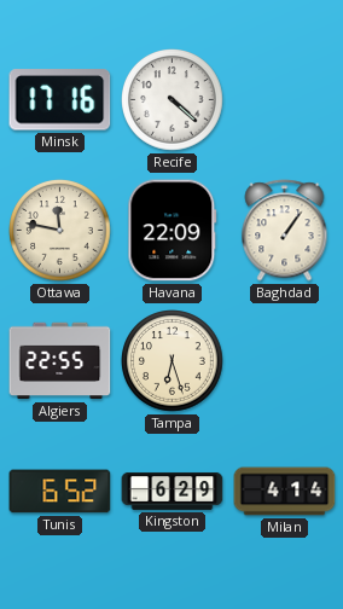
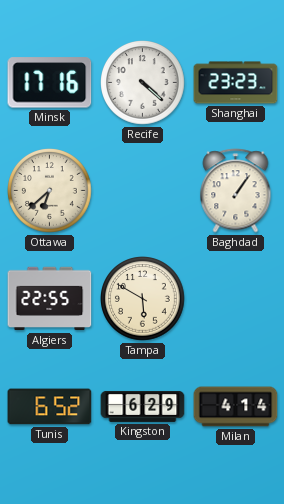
Shanghai: none -> 23:23
Ottawa: 11:47 -> 6:38
Havana: 22:09 -> none
Tampa: 6:27 -> 5:50
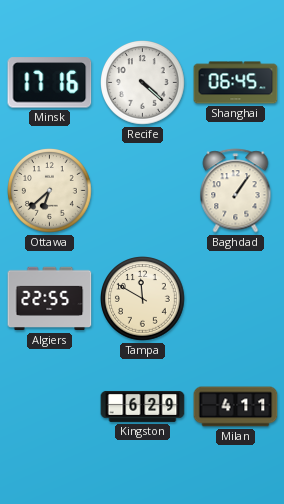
Shanghai: 23:23 -> 06:45
Tampa: 5:50 -> 11:50
Tunis: 6:52 -> none
Milan: 4:14 -> 4:11
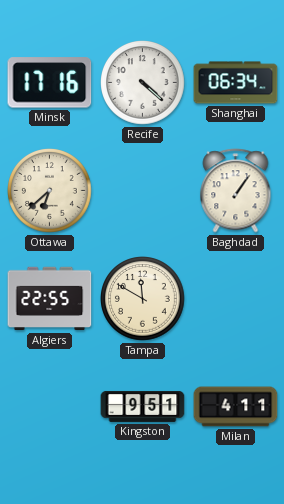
Shanghai: 06:45 -> 06:34
Kingston: 6:29 -> 9:51
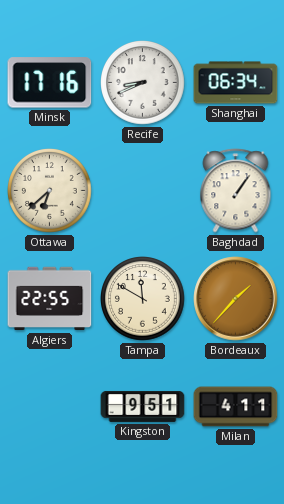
Recife: 4:22 -> 8:41
Bordeaux: none -> 1:37
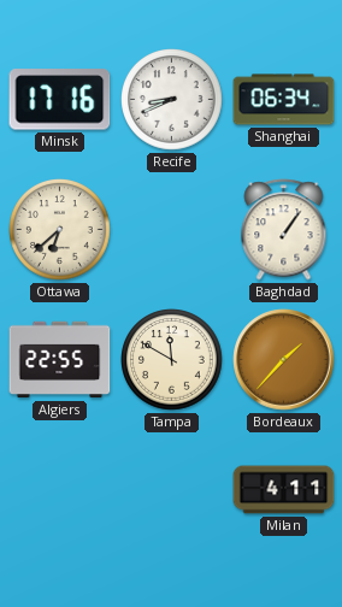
Kingston: 9:51 -> none
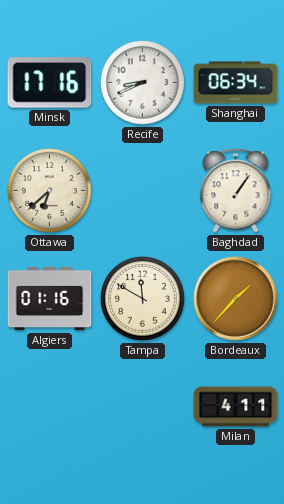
Algiers: 22:55 -> 01:16
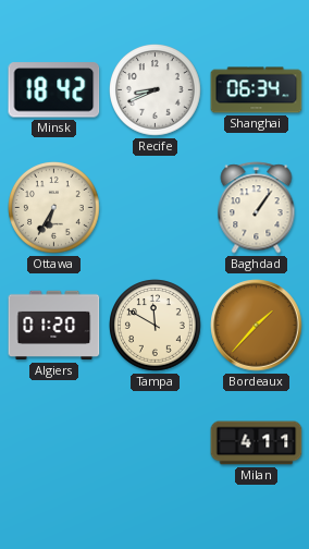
Minsk: 17:16 -> 18:42
Ottawa: 6:38 -> 6:35
Algiers: 01:16 -> 01:20
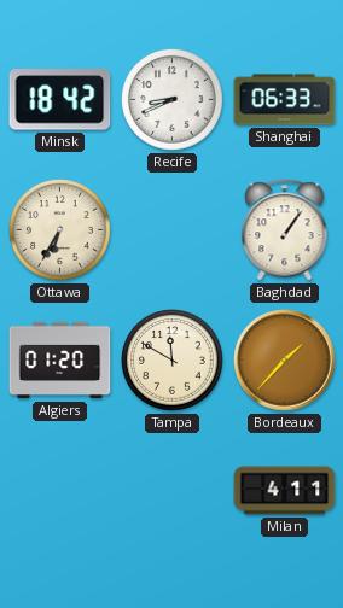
Shanghai: 06:34 -> 06:33
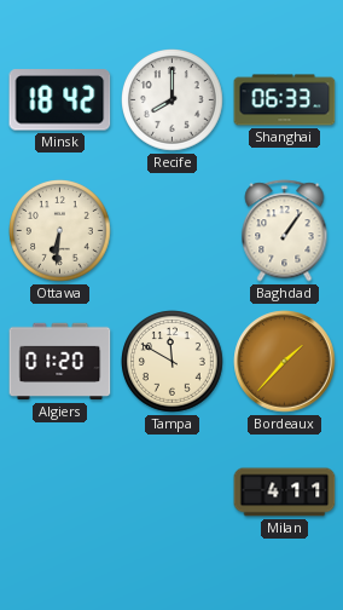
Recife: 8:41 -> 8:00
Ottawa: 6:35 -> 6:31
